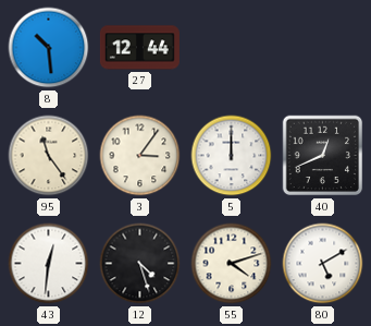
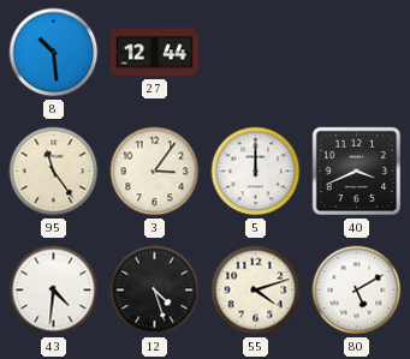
40: 12:41 -> 3:41
43: 12:31 -> 4:31
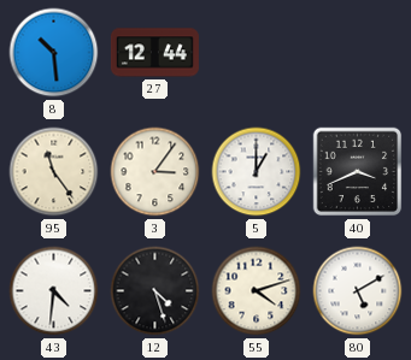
5: 12:00 -> 1:00
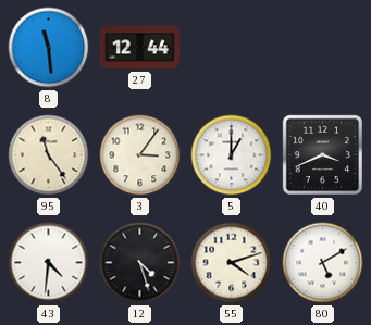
8: 10:29 -> 11:29
